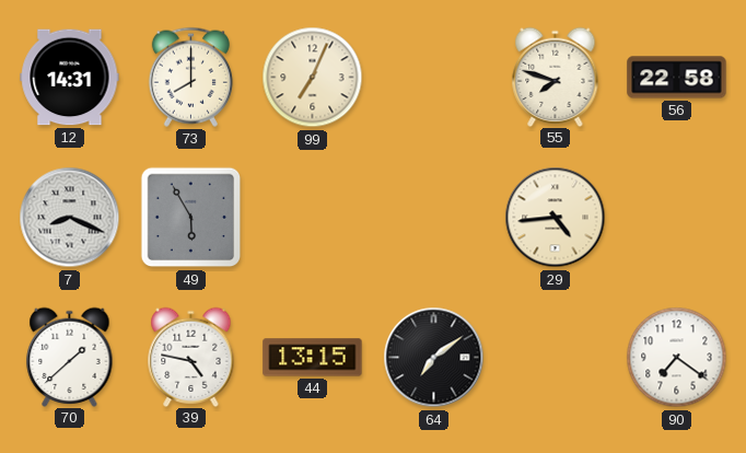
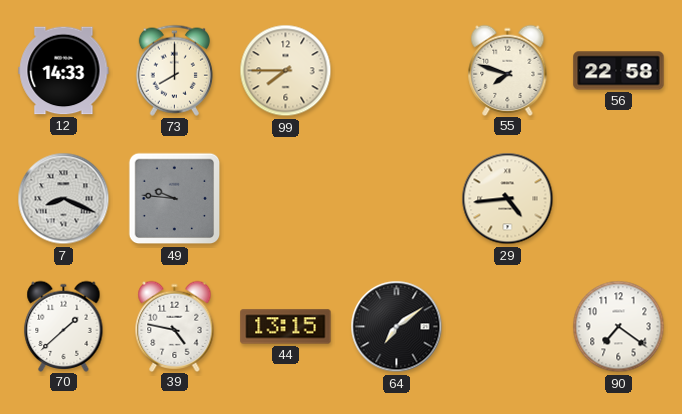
12: 14:31 -> 14:33
99: 7:04 -> 7:45
49: 5:55 -> 9:46
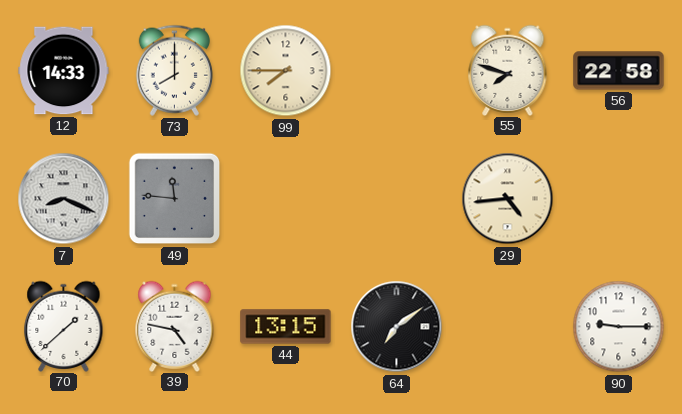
49: 9:46 -> 11:46
90: 7:21 -> 9:15
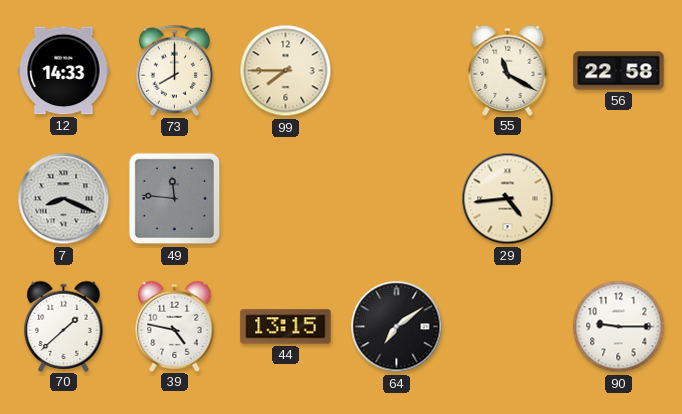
55: 7:48 -> 11:20
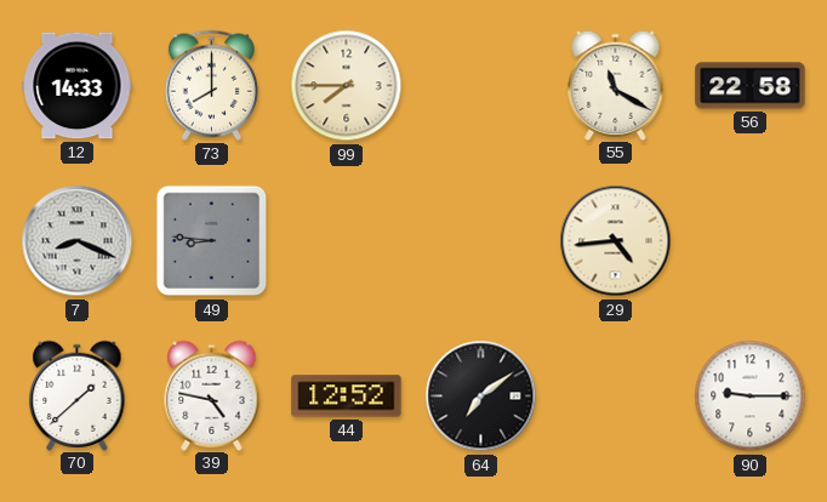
49: 11:46 -> 8:46
44: 13:15 -> 12:52
